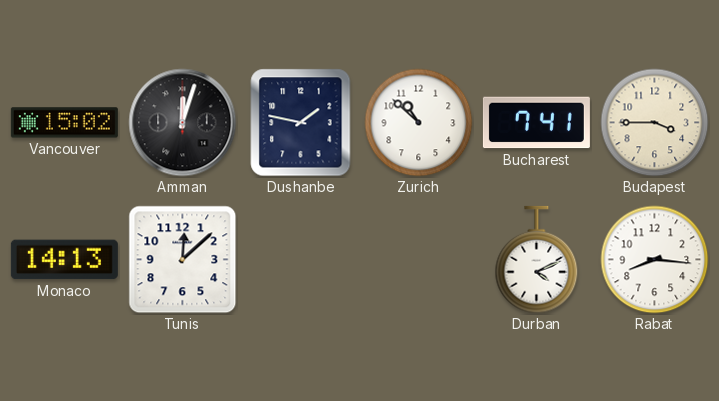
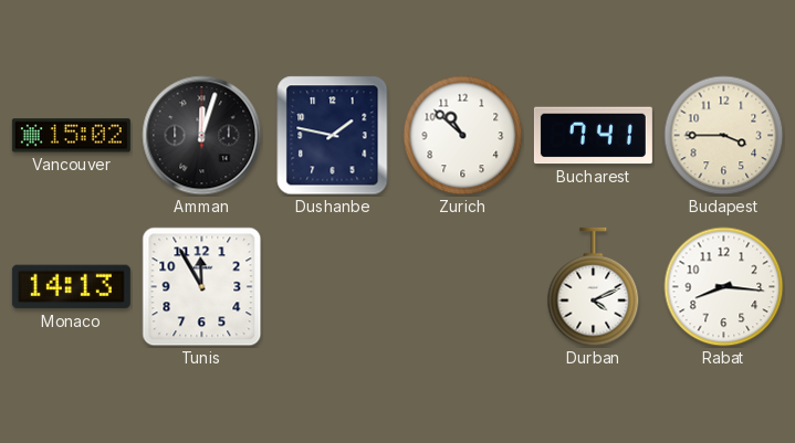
Tunis: 12:08 -> 11:55
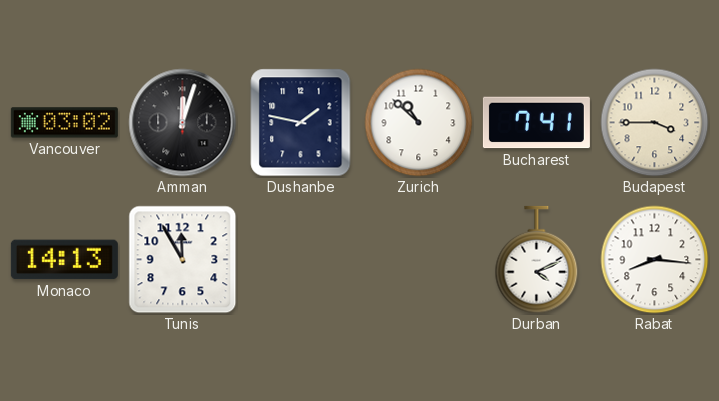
Vancouver: 15:02 -> 03:02
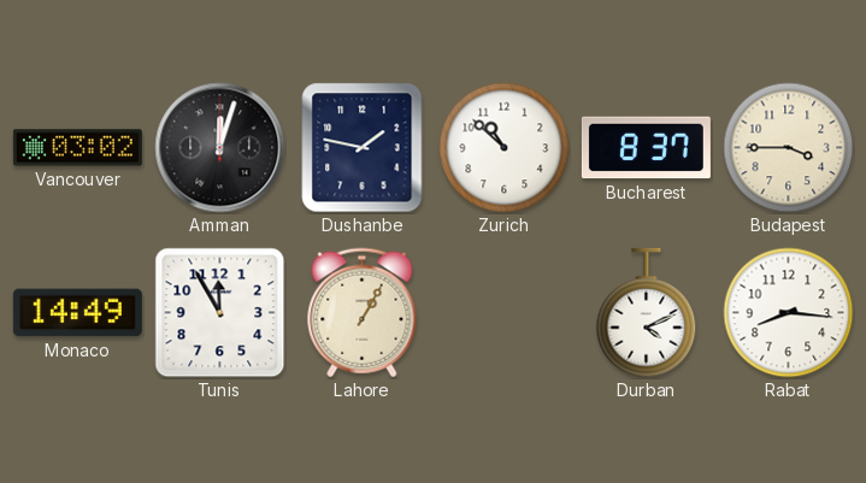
Bucharest: 7:41 -> 8:37
Monaco: 14:13 -> 14:49
Lahore: none -> 1:05
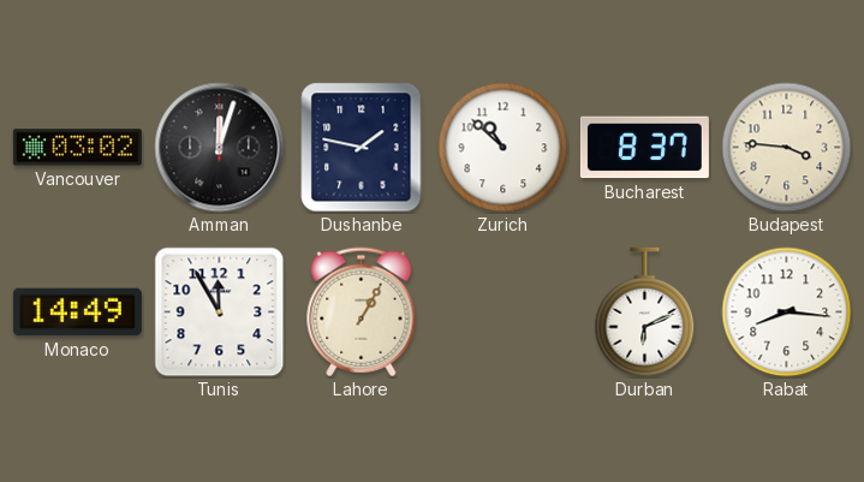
Budapest: 3:45 -> 3:46
Durban: 4:11 -> 6:11
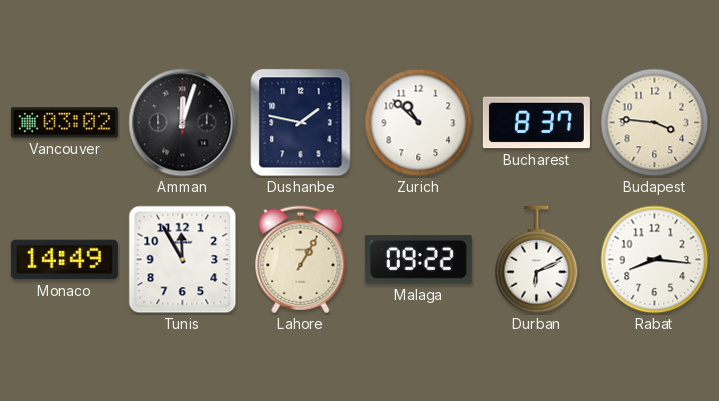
Malaga: none -> 09:22
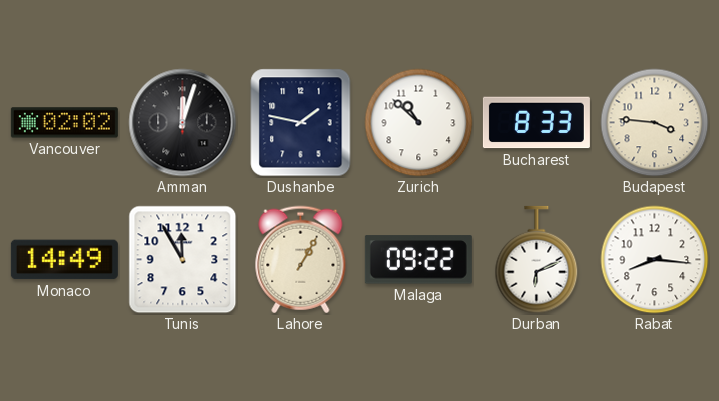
Vancouver: 03:02 -> 02:02
Bucharest: 8:37 -> 8:33
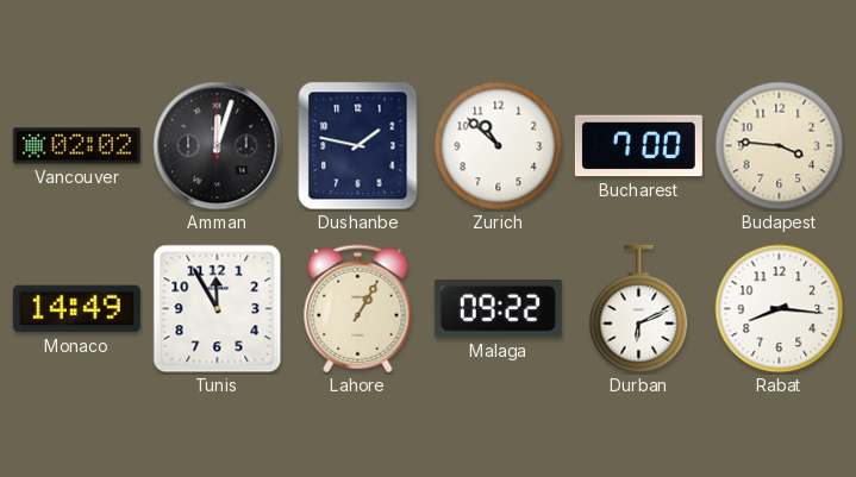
Bucharest: 8:33 -> 7:00
